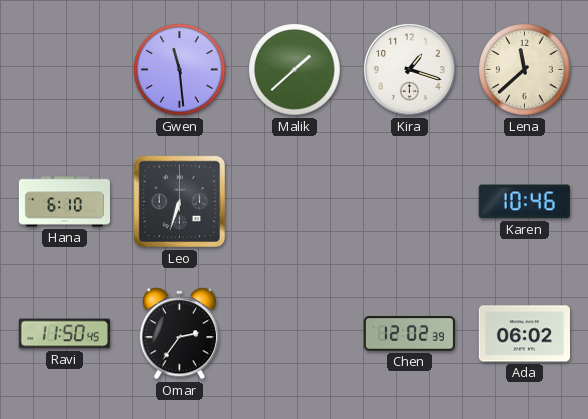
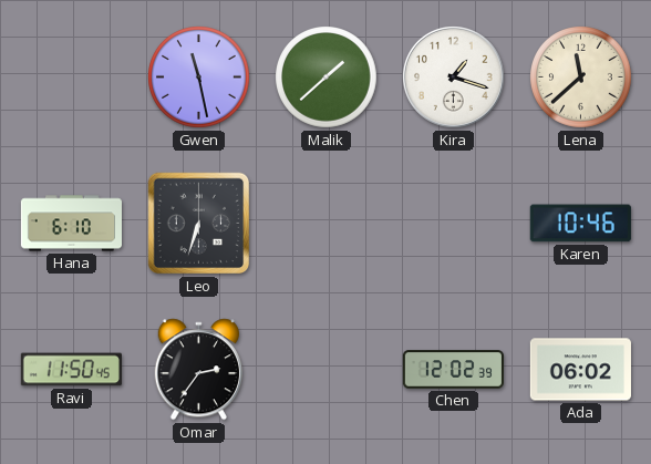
Gwen: 11:29 -> 11:28
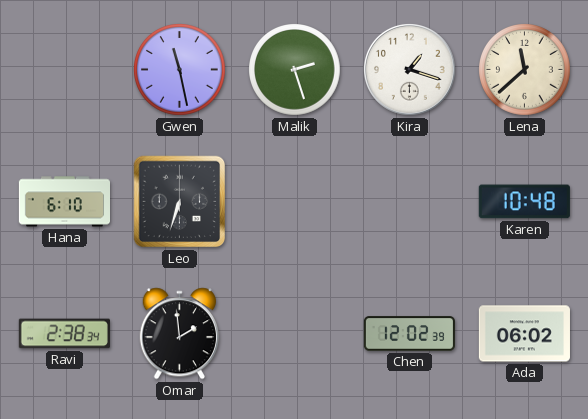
Malik: 1:38 -> 2:27
Karen: 10:46 -> 10:48
Ravi: 11:50 -> 2:38
Omar: 2:36 -> 1:59
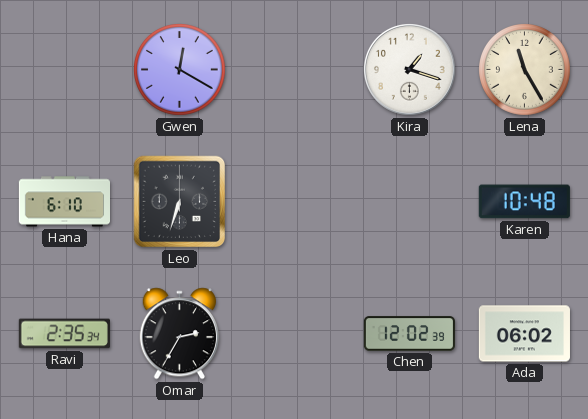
Gwen: 11:28 -> 12:20
Malik: 2:27 -> none
Lena: 11:38 -> 11:25
Ravi: 2:38 -> 2:35
Omar: 1:59 -> 2:35
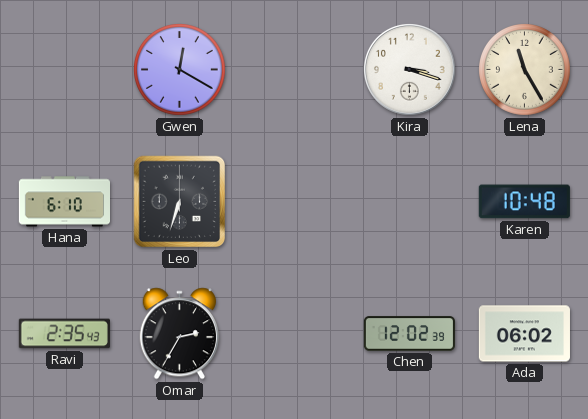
Kira: 1:18 -> 3:18
Ravi: 2:35:34 -> 2:35:43
